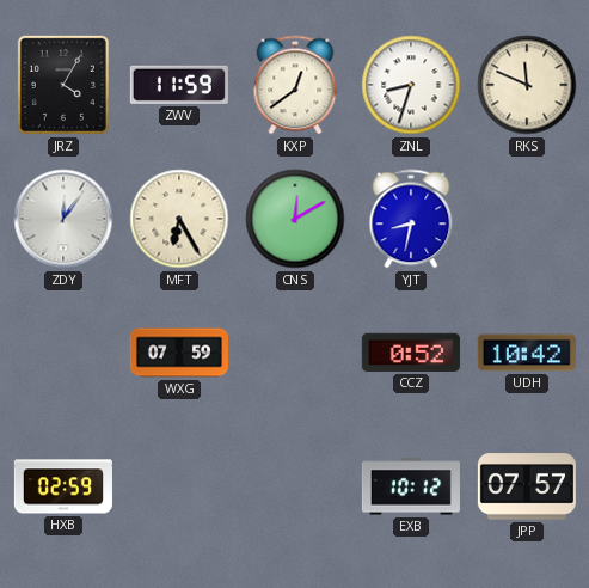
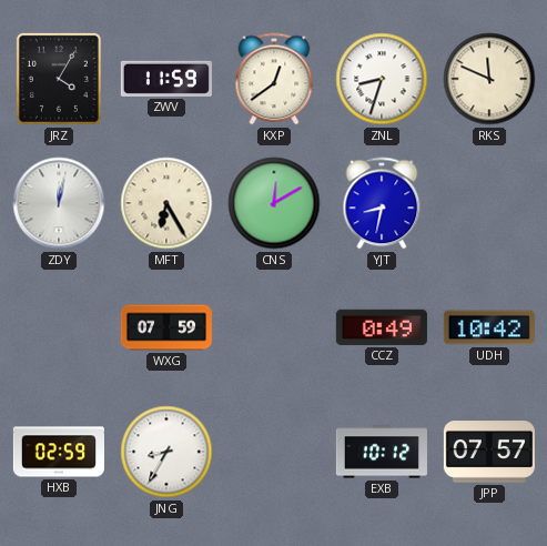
ZDY: 12:06 -> 12:02
CCZ: 0:52 -> 0:49
JNG: none -> 8:35
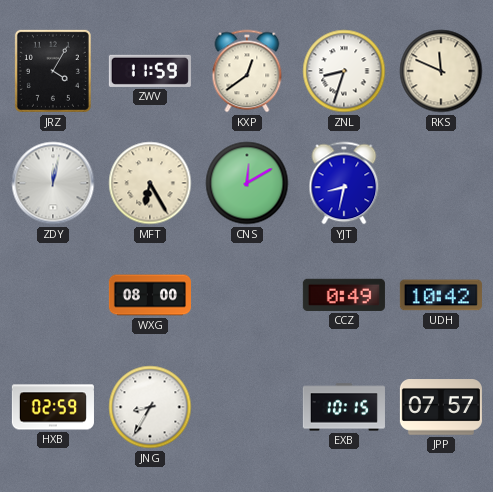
WXG: 07:59 -> 08:00
EXB: 10:12 -> 10:15
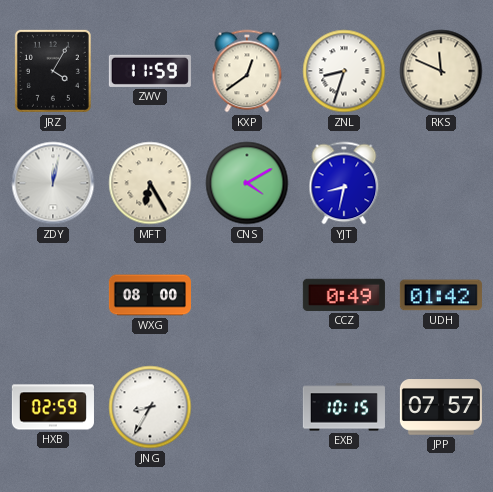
CNS: 12:10 -> 4:10
UDH: 10:42 -> 01:42
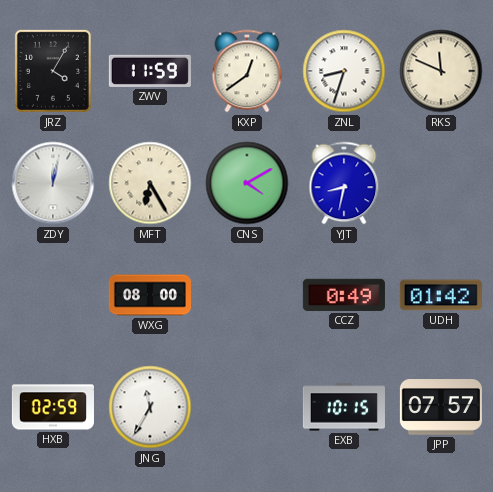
JNG: 8:35 -> 11:35
